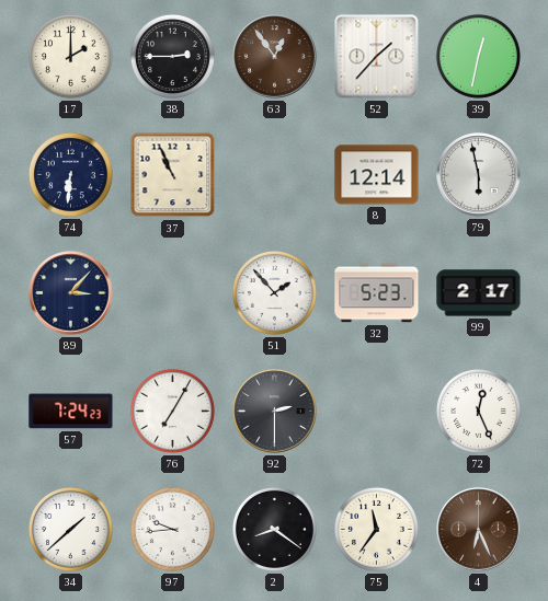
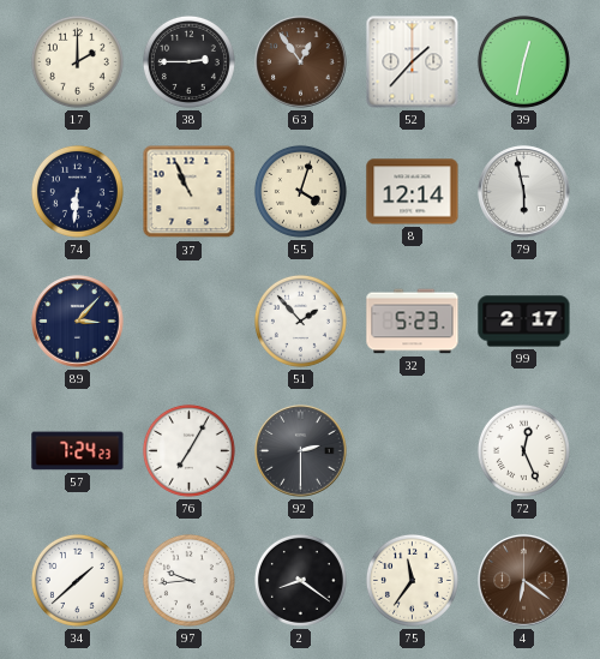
55: none -> 4:03
4: 6:26 -> 6:21
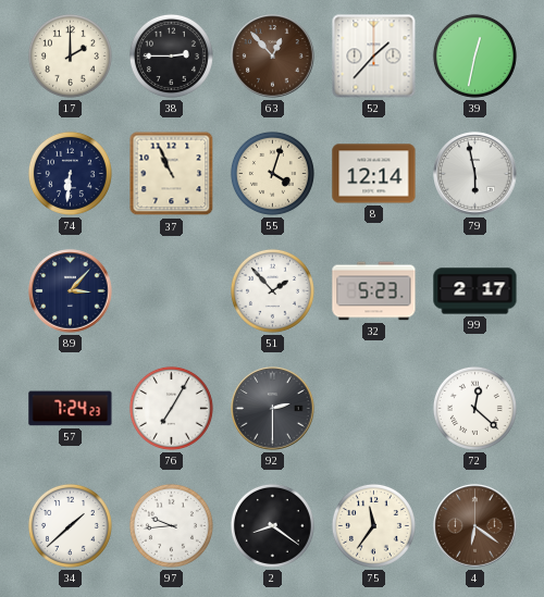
63: 12:54 -> 12:53
72: 12:26 -> 12:22
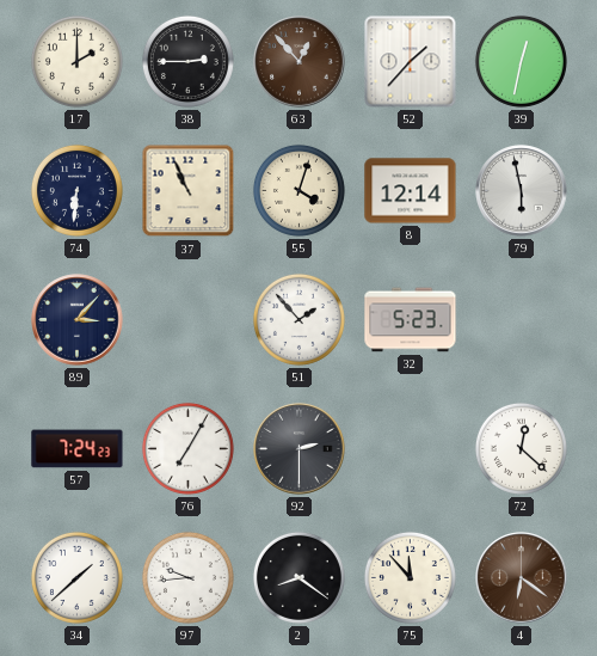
99: 2:17 -> none
75: 11:36 -> 11:53
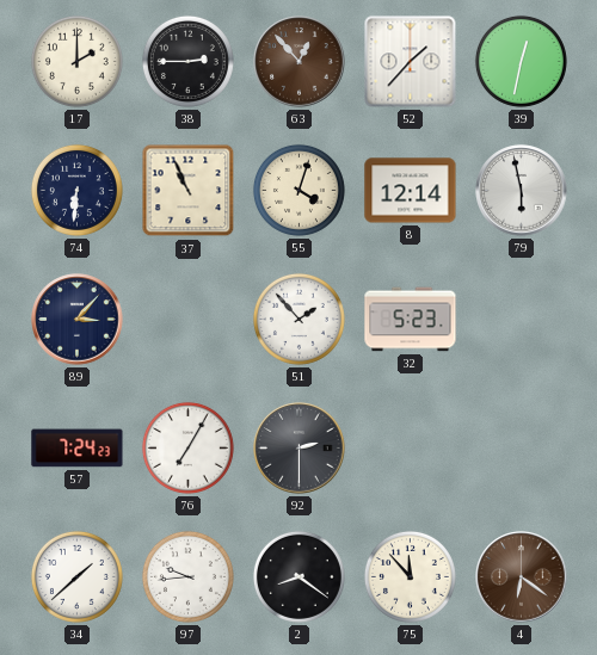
72: 12:22 -> none
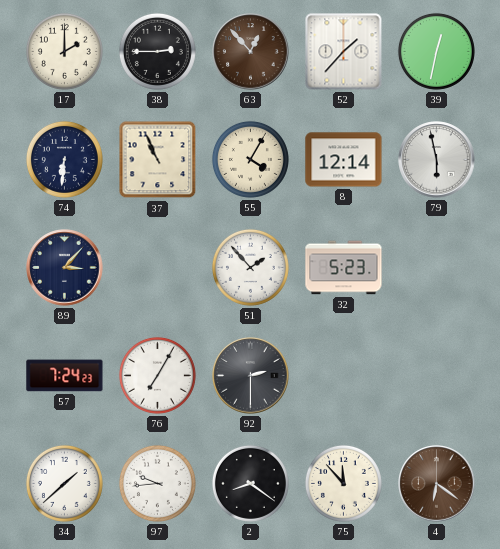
55: 4:03 -> 4:05
